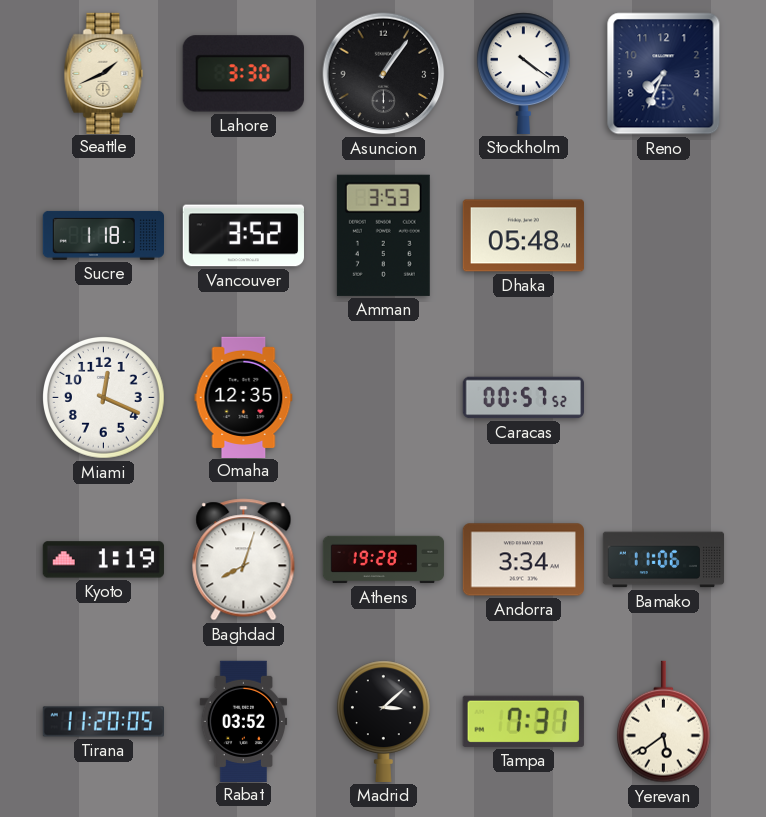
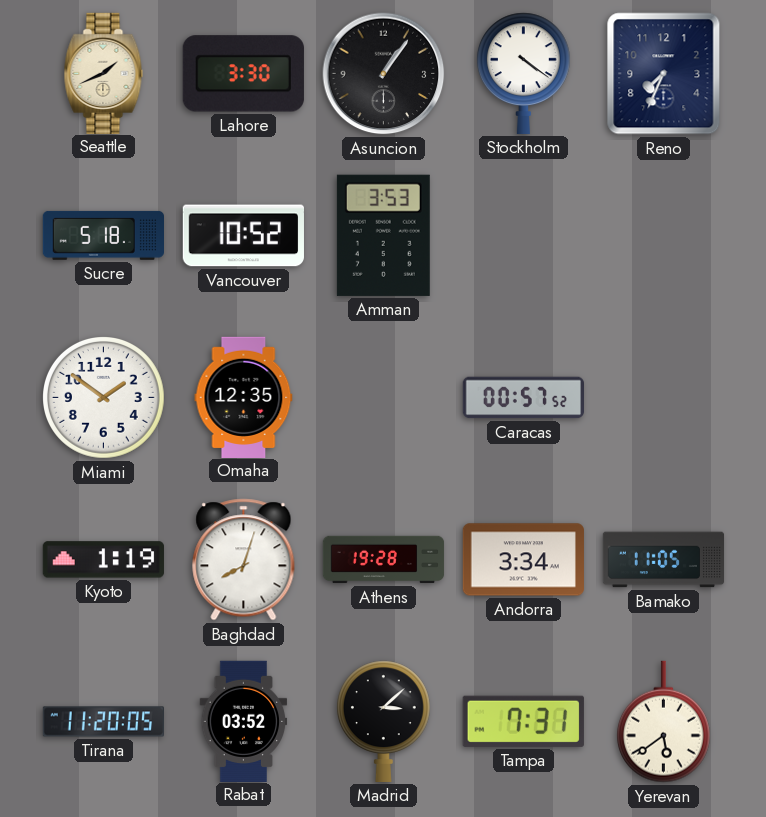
Sucre: 1:18 -> 5:18
Vancouver: 3:52 -> 10:52
Dhaka: 05:48 -> none
Miami: 12:19 -> 1:51
Bamako: 11:06 -> 11:05
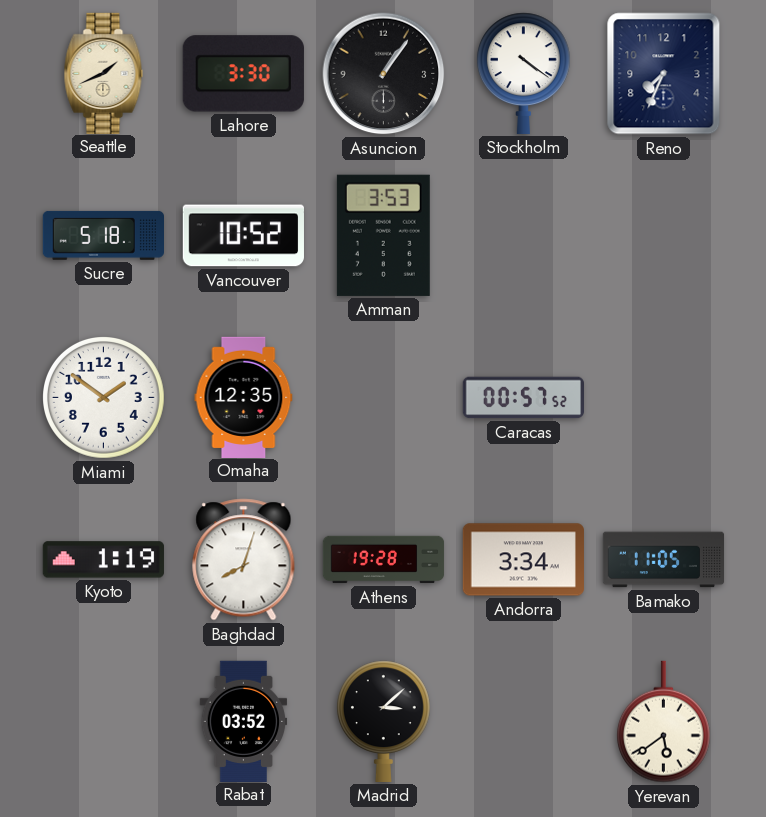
Tirana: 11:20 -> none
Tampa: 7:31 -> none
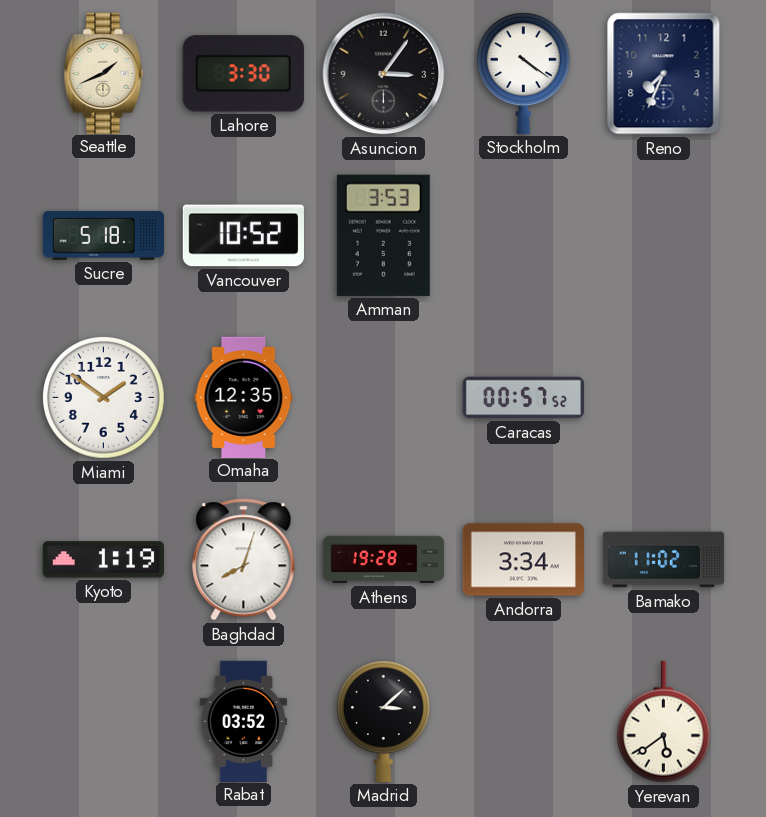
Asuncion: 1:06 -> 3:06
Bamako: 11:05 -> 11:02
